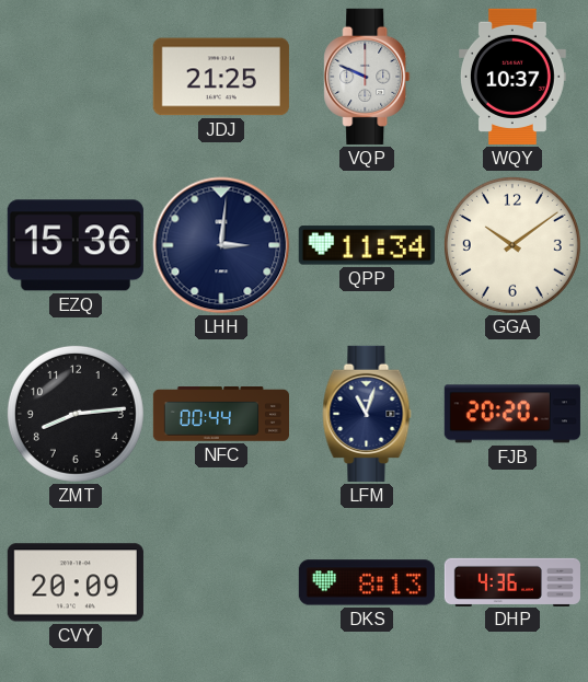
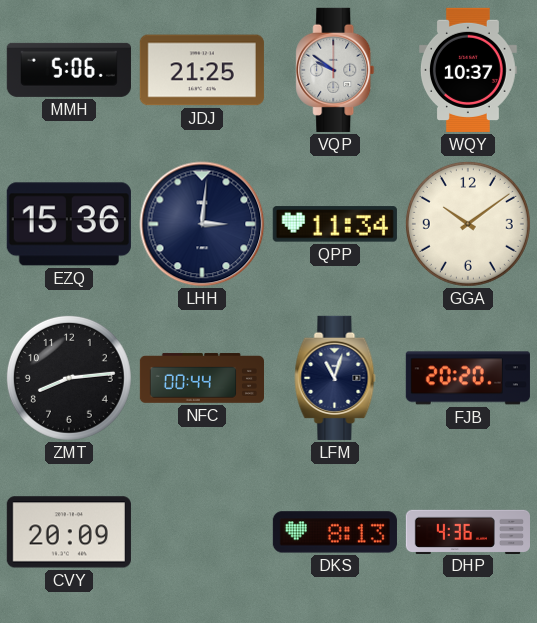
MMH: none -> 5:06
VQP: 9:49 -> 9:51
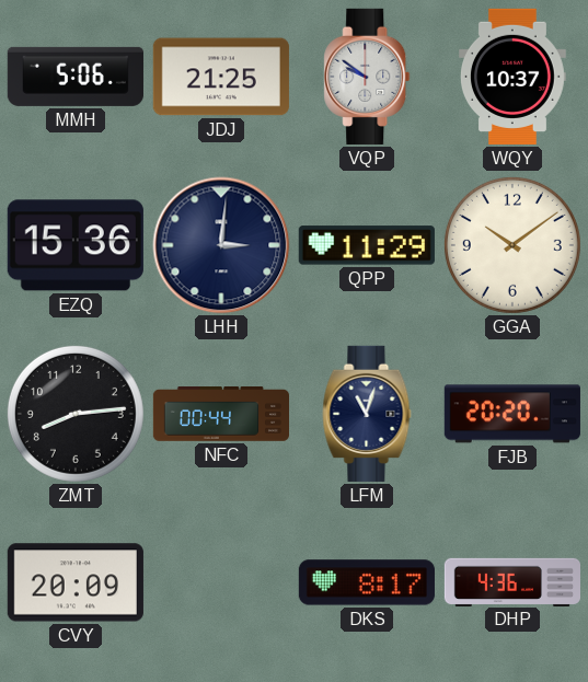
QPP: 11:34 -> 11:29
DKS: 8:13 -> 8:17
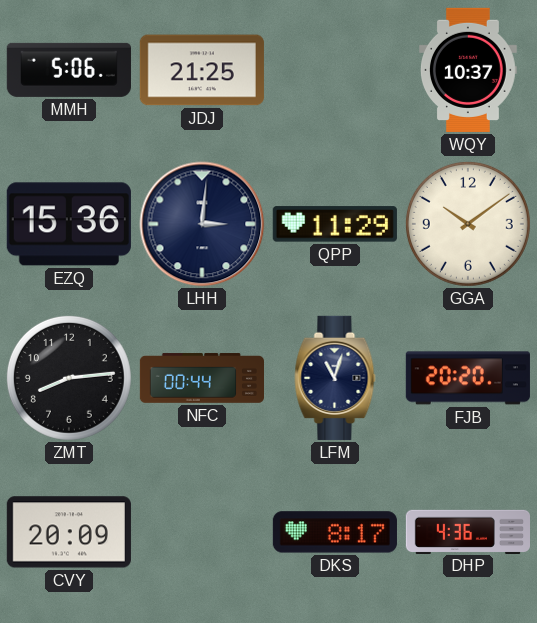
VQP: 9:51 -> none
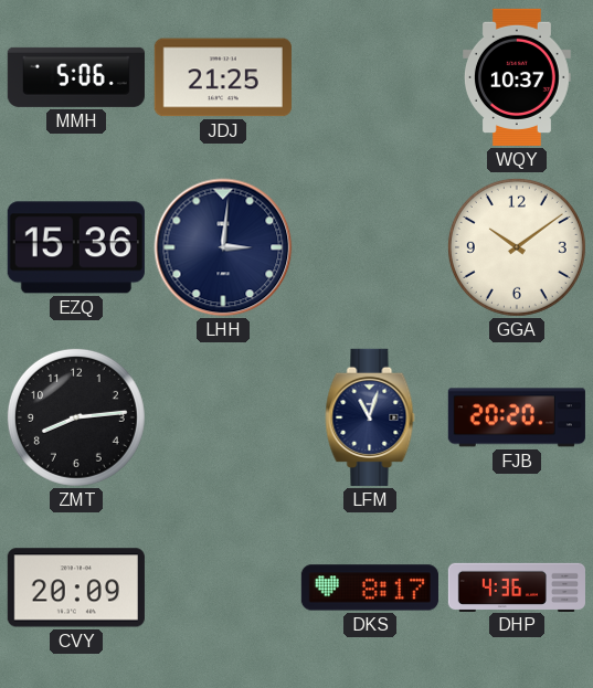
QPP: 11:29 -> none
NFC: 00:44 -> none
